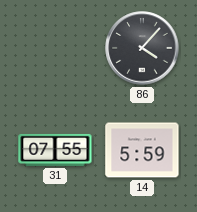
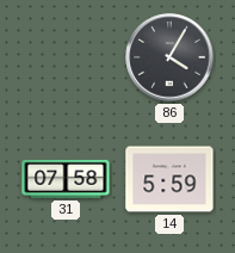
86: 4:07 -> 4:05
31: 07:55 -> 07:58
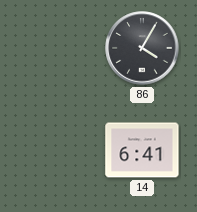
31: 07:58 -> none
14: 5:59 -> 6:41
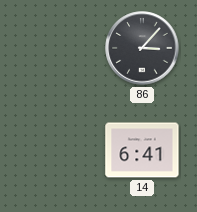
86: 4:05 -> 3:07
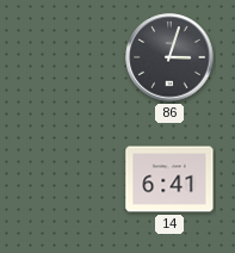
86: 3:07 -> 3:03
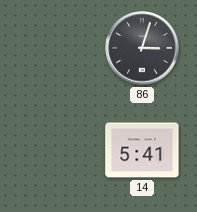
14: 6:41 -> 5:41
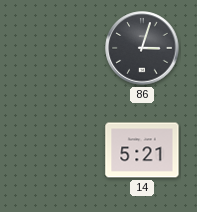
14: 5:41 -> 5:21
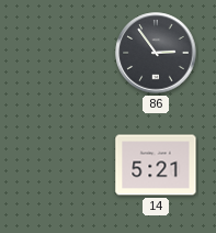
86: 3:03 -> 2:54
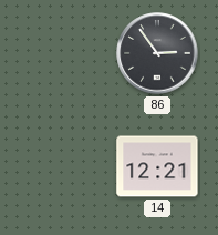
14: 5:21 -> 12:21
